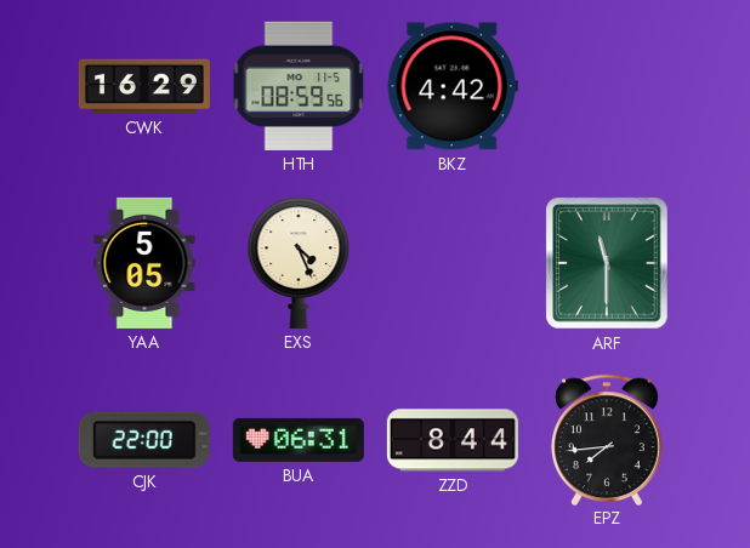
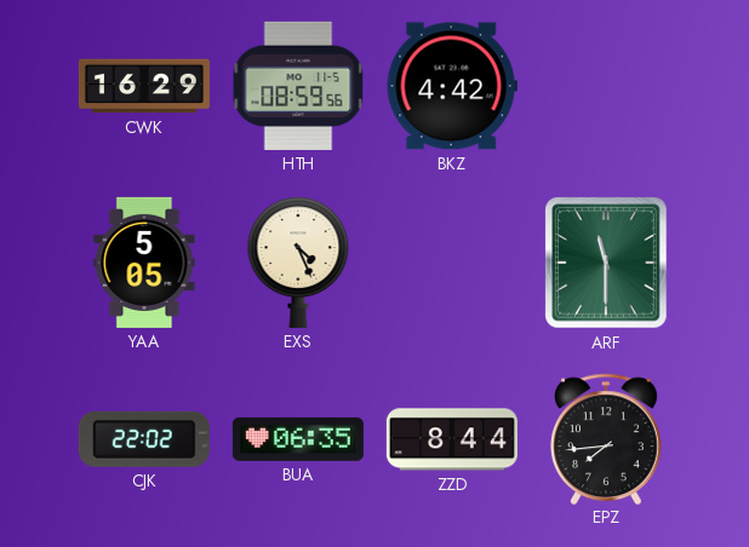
CJK: 22:00 -> 22:02
BUA: 06:31 -> 06:35
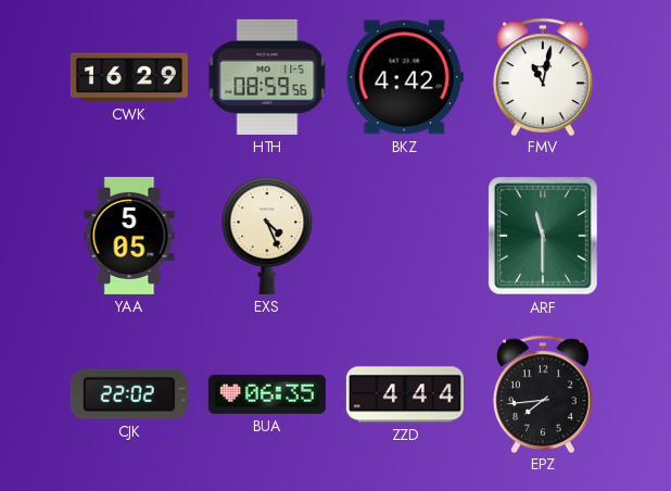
FMV: none -> 11:02
ZZD: 8:44 -> 4:44
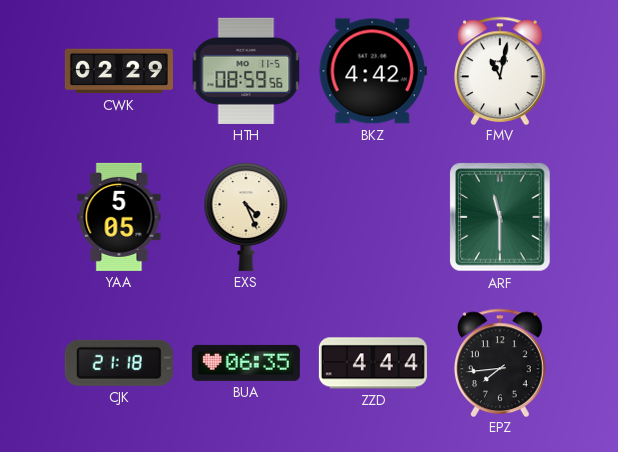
CWK: 16:29 -> 02:29
CJK: 22:02 -> 21:18
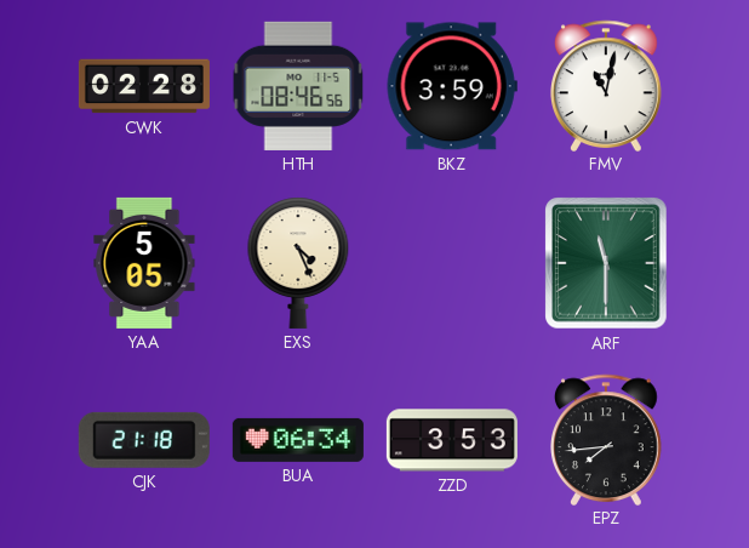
CWK: 02:29 -> 02:28
HTH: 08:59 -> 08:46
BKZ: 4:42 -> 3:59
BUA: 06:35 -> 06:34
ZZD: 4:44 -> 3:53
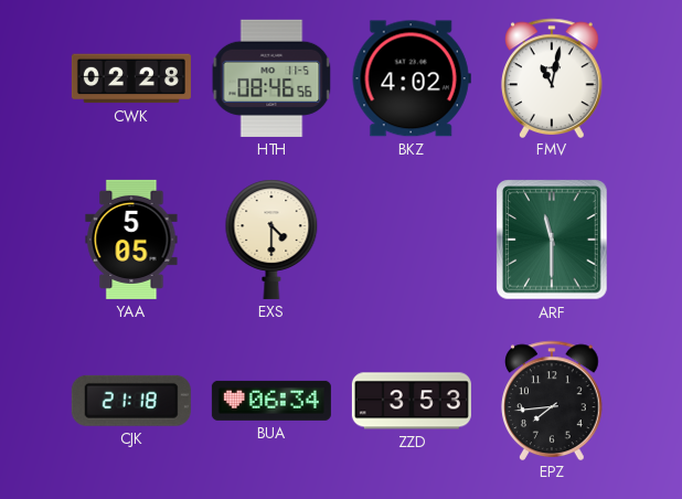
BKZ: 3:59 -> 4:02
EXS: 4:26 -> 4:30
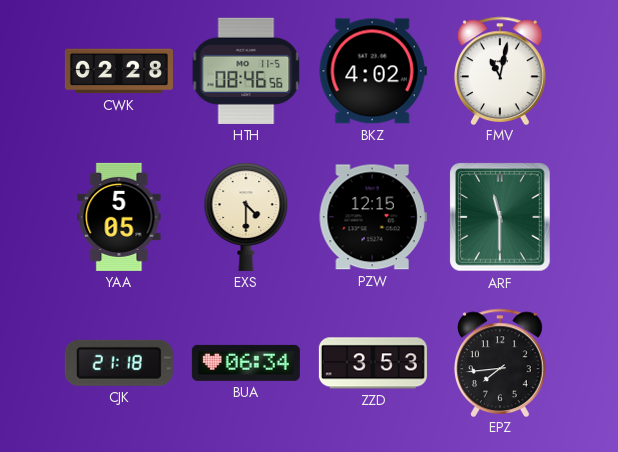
PZW: none -> 12:15
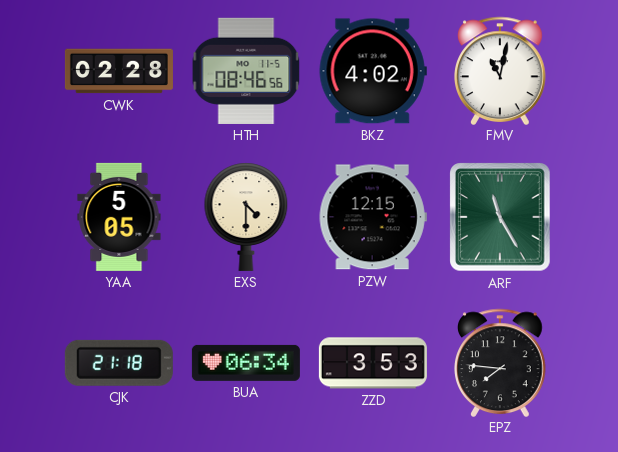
ARF: 11:30 -> 11:25
EPZ: 7:44 -> 7:46
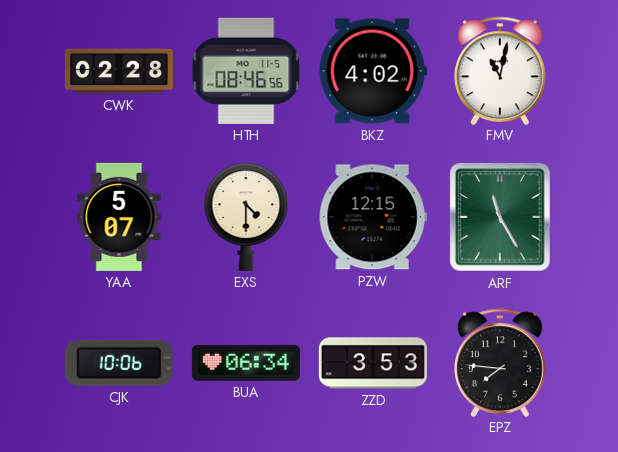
YAA: 5:05 -> 5:07
CJK: 21:18 -> 10:06
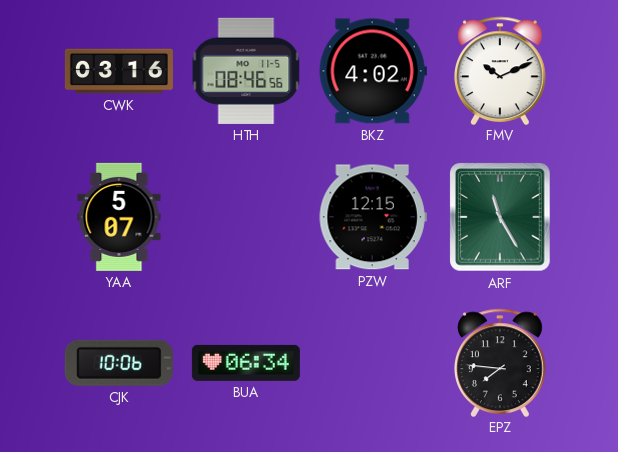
CWK: 02:28 -> 03:16
FMV: 11:02 -> 10:11
EXS: 4:30 -> none
ZZD: 3:53 -> none
